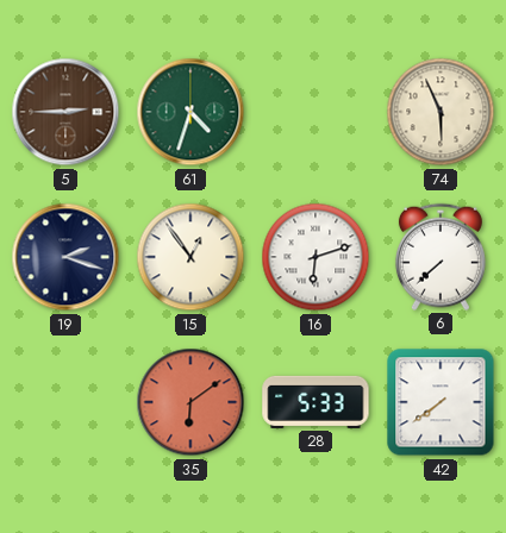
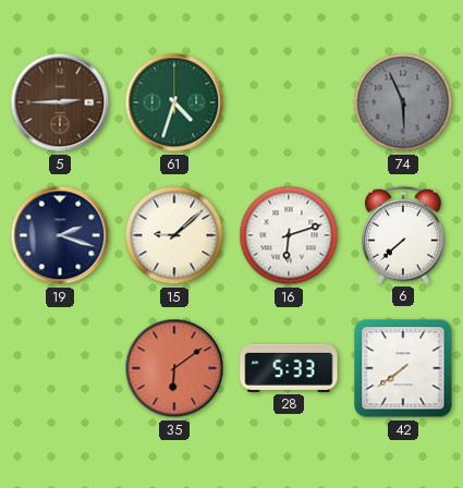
74 dial: cream -> grey
15: 12:54 -> 9:08
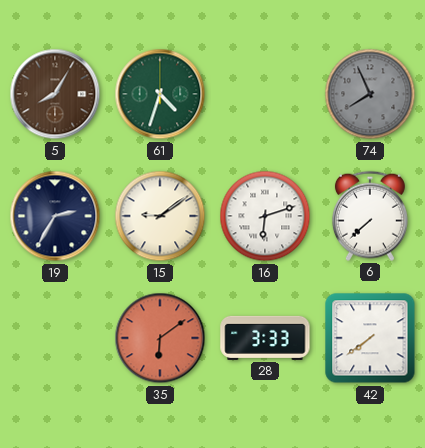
5: 2:45 -> 8:05
74: 5:56 -> 7:56
19: 2:18 -> 2:35
15: 9:08 -> 9:09
28: 5:33 -> 3:33
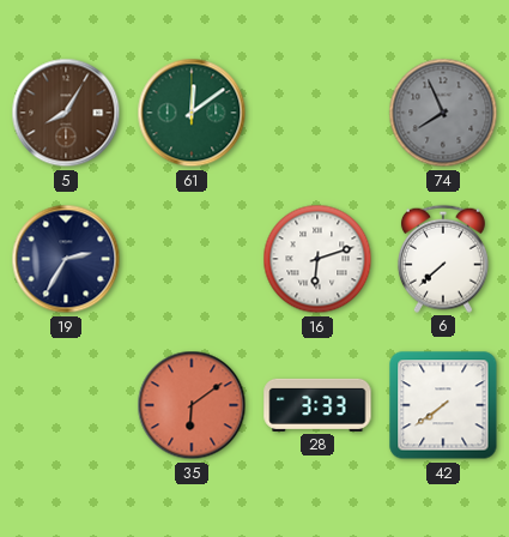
61: 4:33 -> 12:09
15: 9:09 -> none
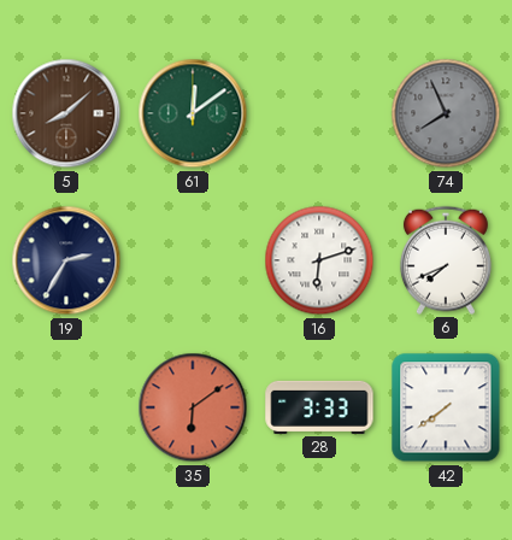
5: 8:05 -> 8:08
6: 7:38 -> 7:41
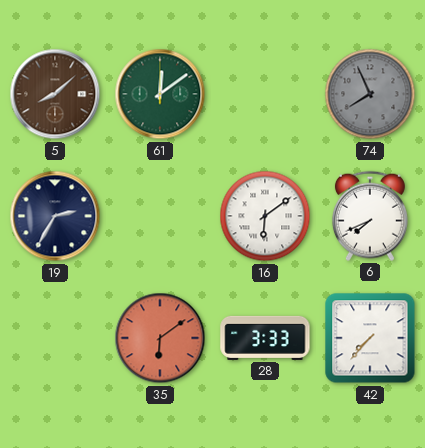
16: 6:12 -> 6:09
42: 7:39 -> 7:37
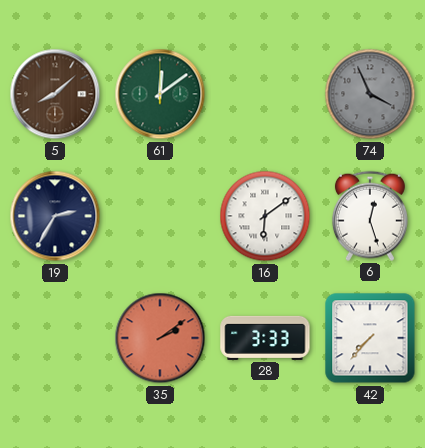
74: 7:56 -> 3:56
6: 7:41 -> 12:27
35: 6:09 -> 2:09
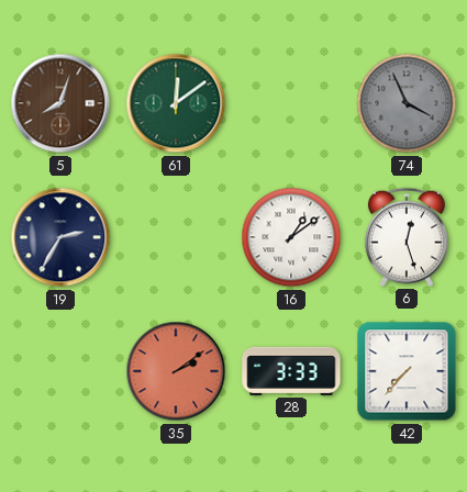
5: 8:08 -> 8:03
16: 6:09 -> 1:09
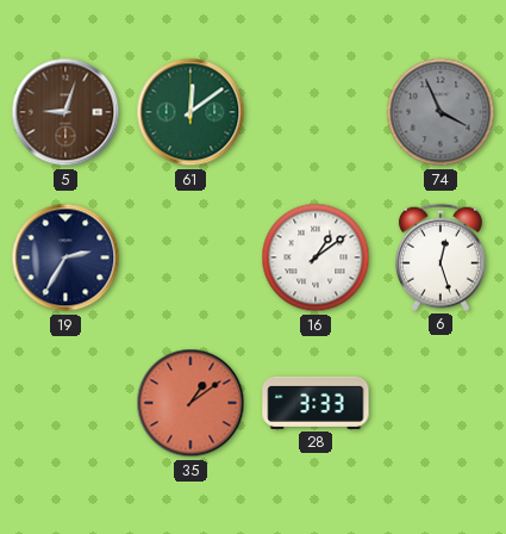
5: 8:03 -> 9:03
35: 2:09 -> 1:09
42: 7:37 -> none
